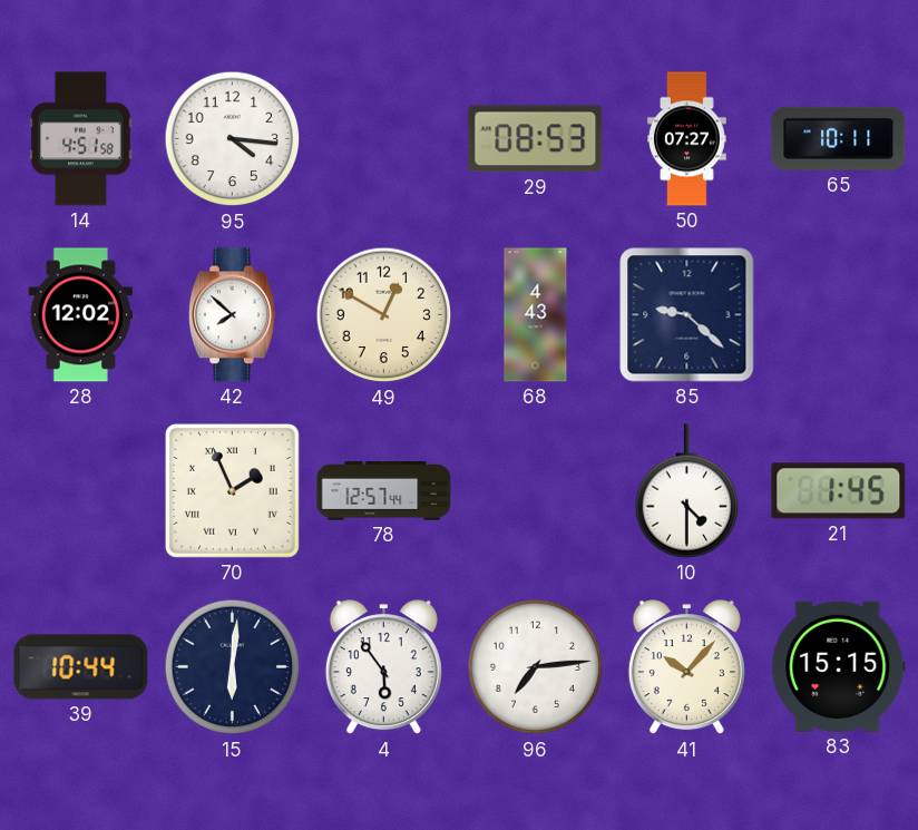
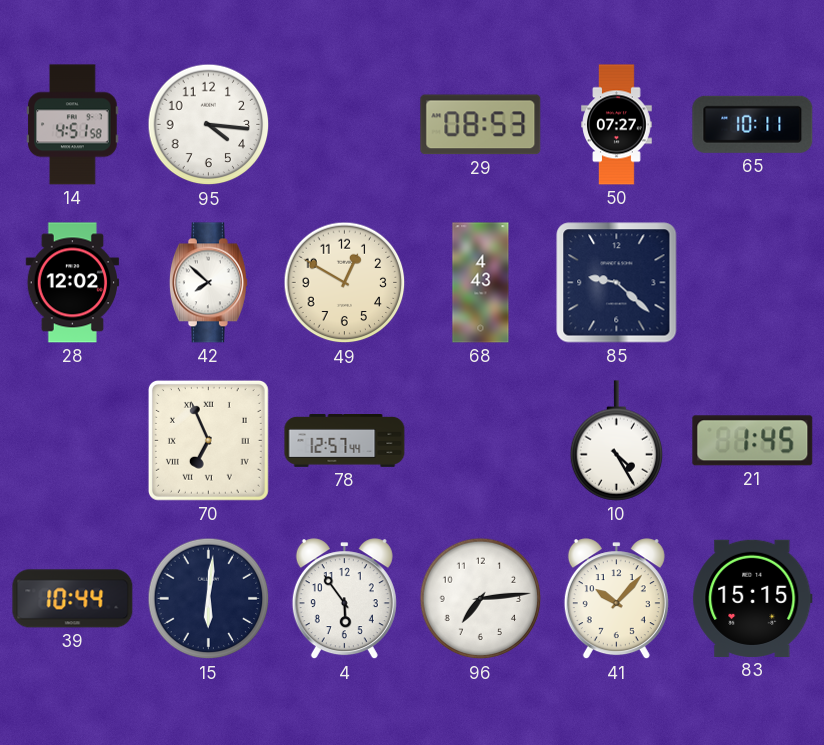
70: 1:56 -> 6:56
10: 4:30 -> 4:25
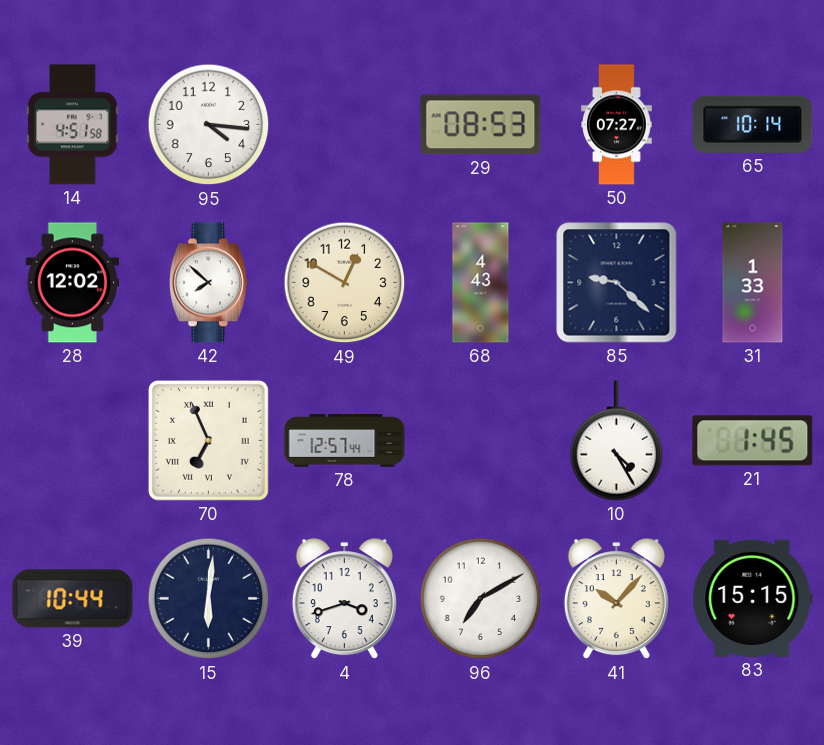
65: 10:11 -> 10:14
31: none -> 1:33
4: 5:54 -> 3:42
96: 7:14 -> 7:10
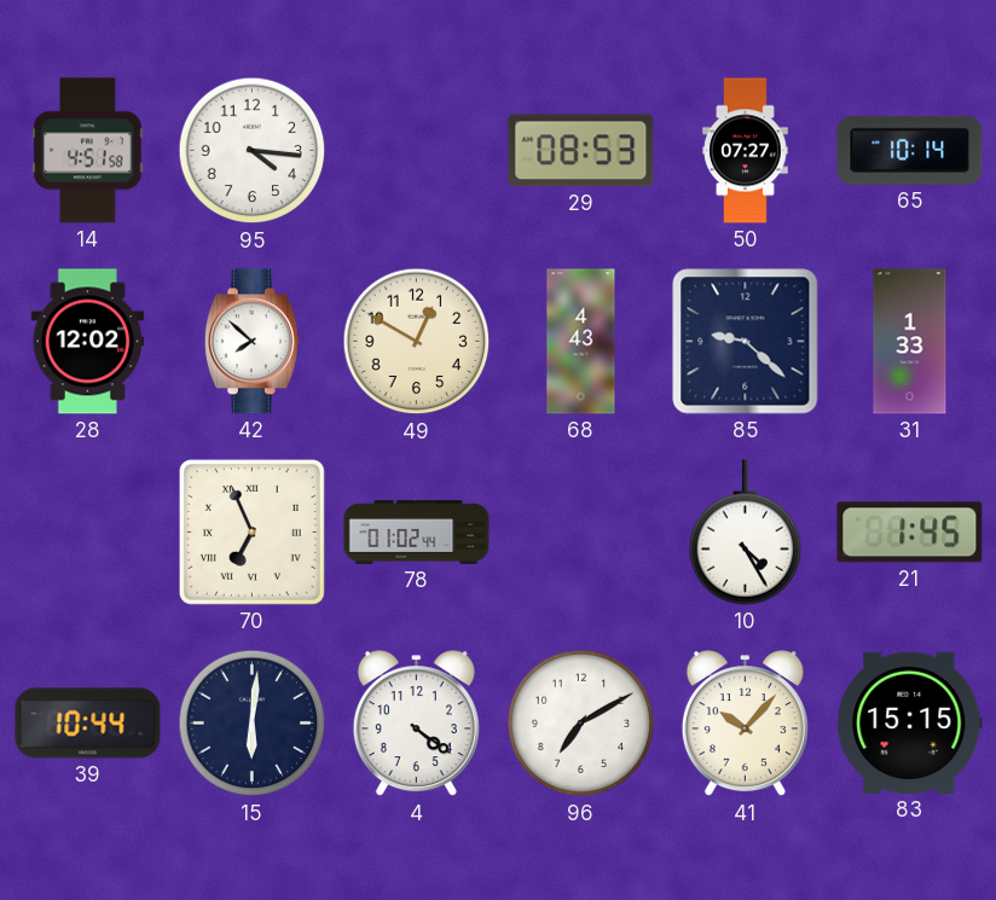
78: 12:57 -> 01:02
4: 3:42 -> 4:21
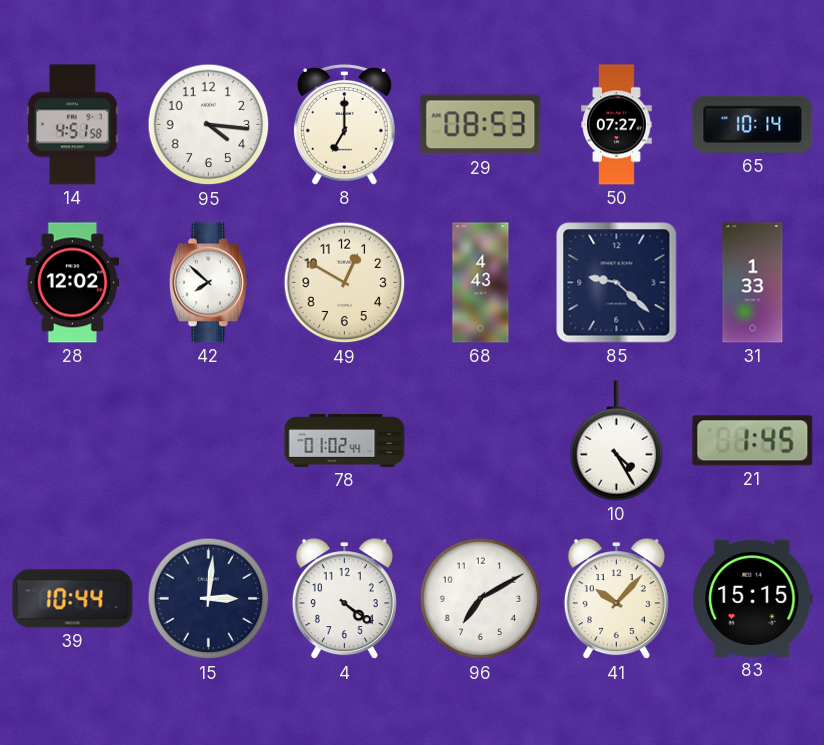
8: none -> 7:00
70: 6:56 -> none
15: 6:01 -> 3:01
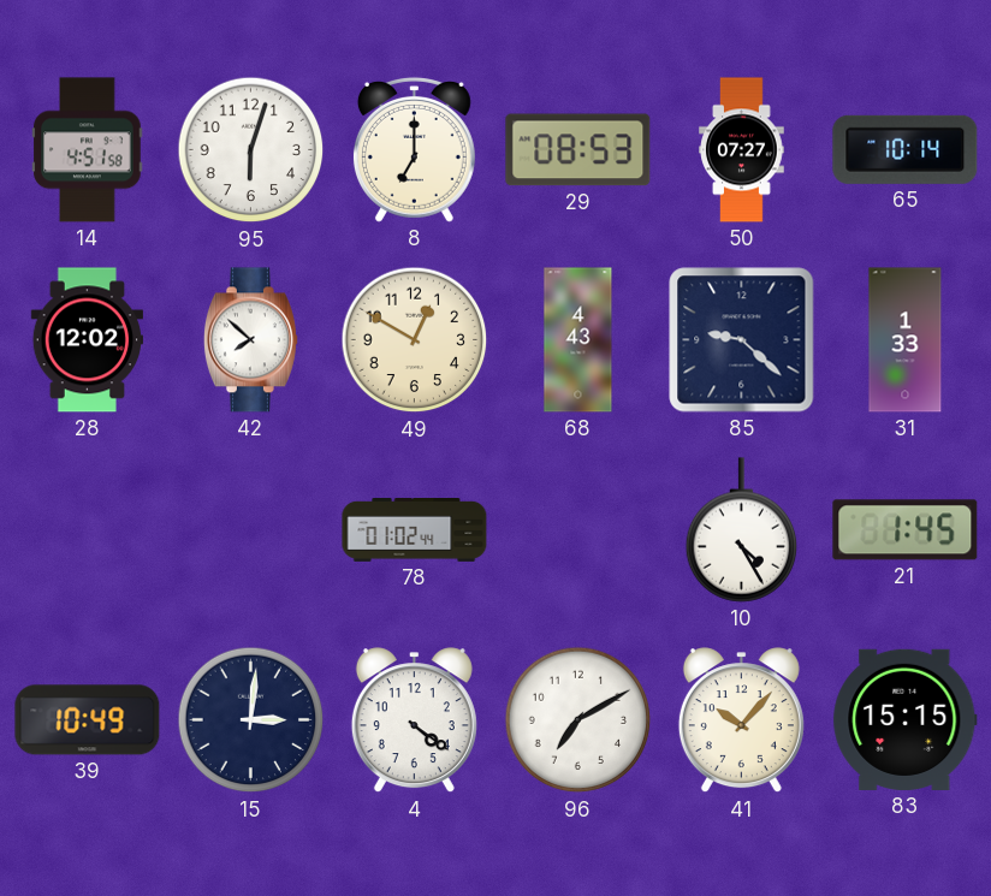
95: 4:16 -> 6:03
39: 10:44 -> 10:49
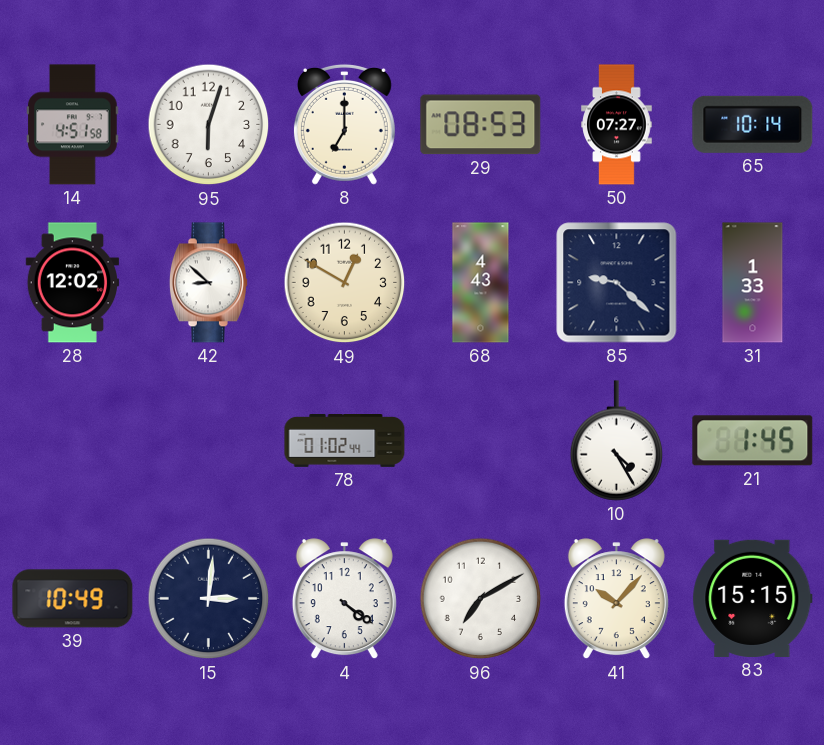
42: 7:52 -> 8:52
